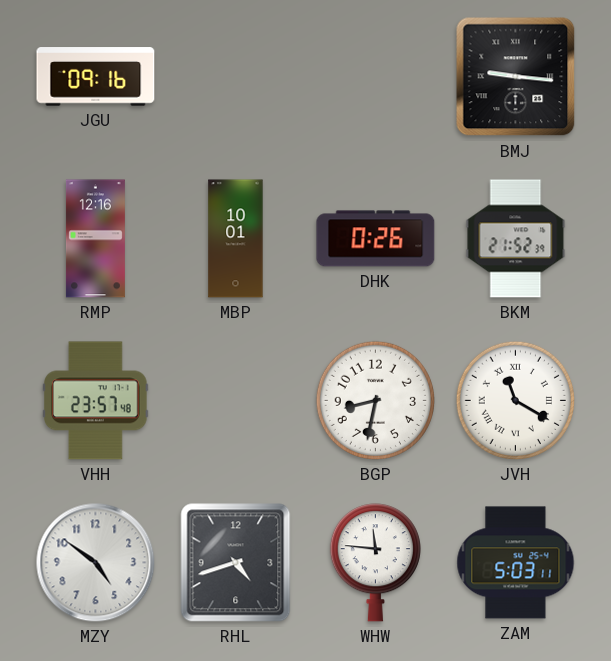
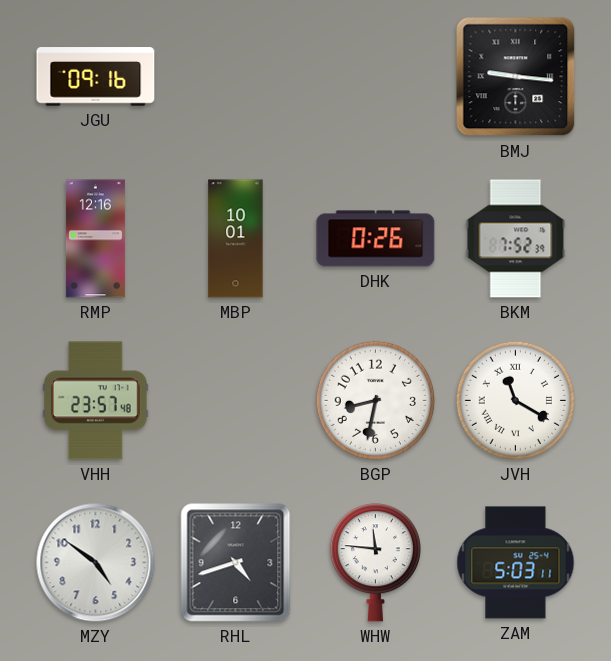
BKM: 21:52 -> 7:52
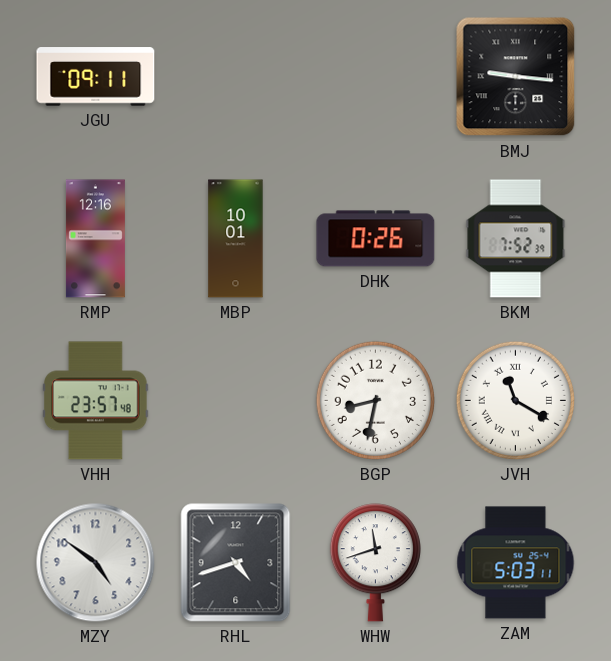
JGU: 09:16 -> 09:11
WHW: 11:46 -> 11:42
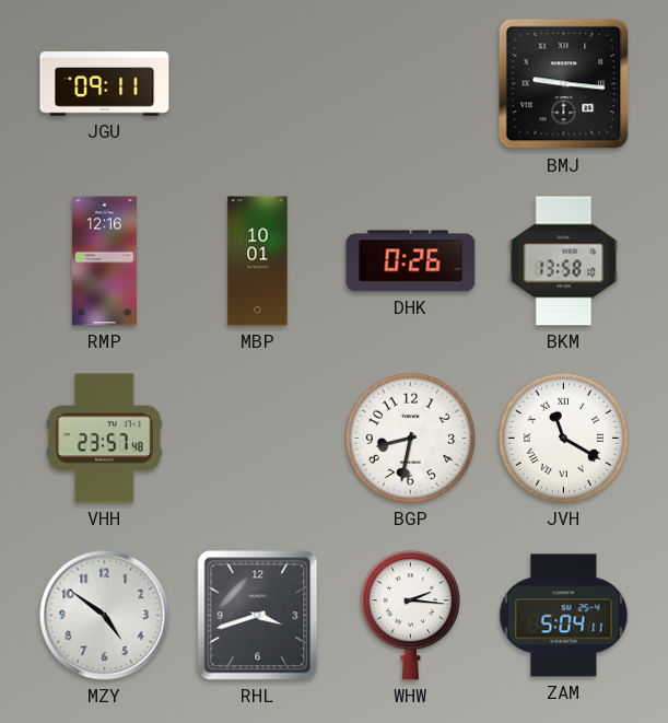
BKM: 7:52 -> 13:58
RHL: 4:42 -> 3:42
WHW: 11:42 -> 2:16
ZAM: 5:03 -> 5:04
